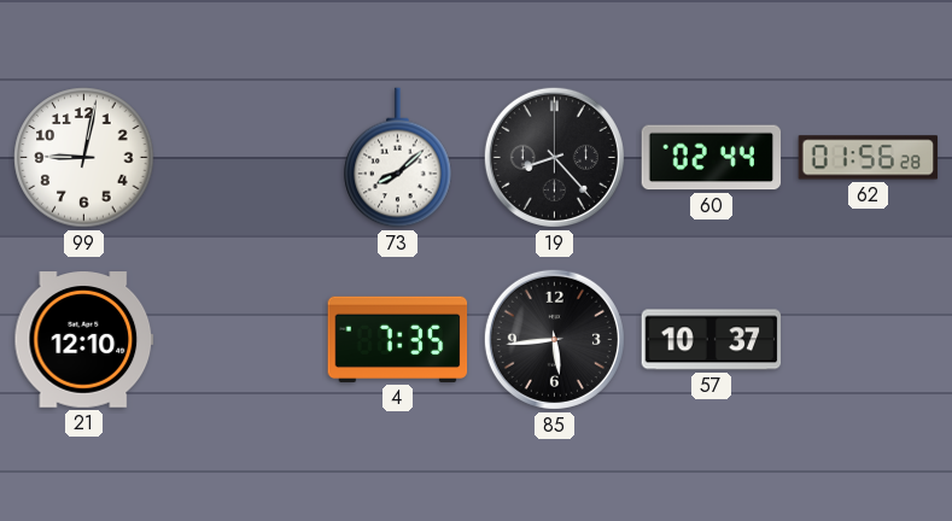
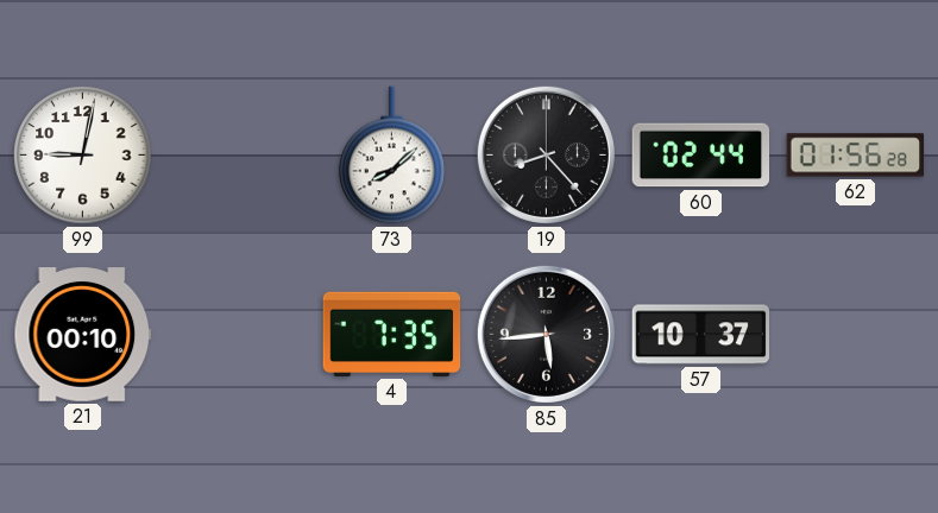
21: 12:10 -> 00:10
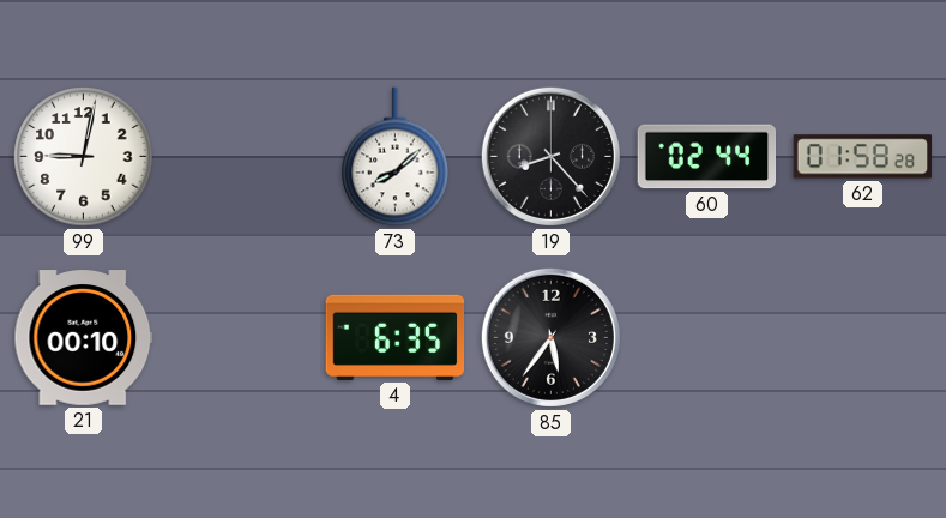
62: 01:56 -> 01:58
4: 7:35 -> 6:35
85: 5:44 -> 5:36
57: 10:37 -> none
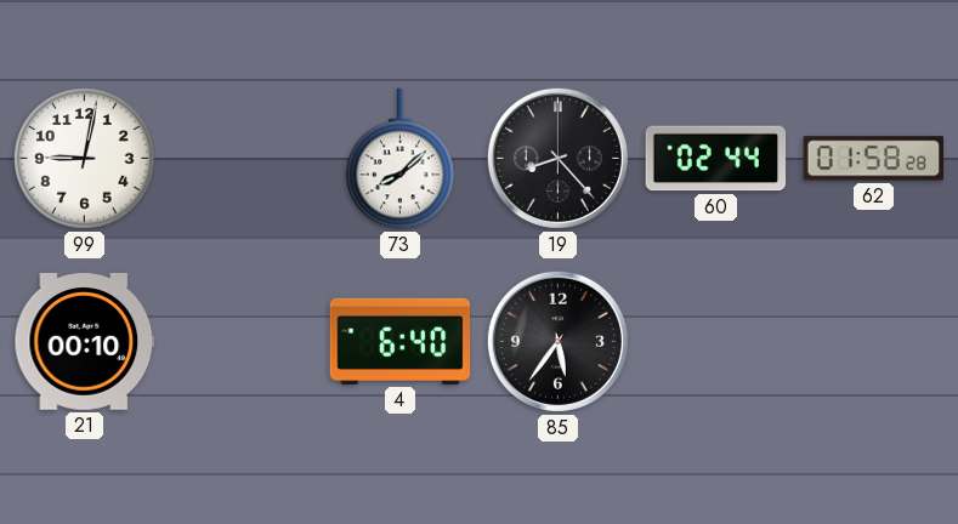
4: 6:35 -> 6:40
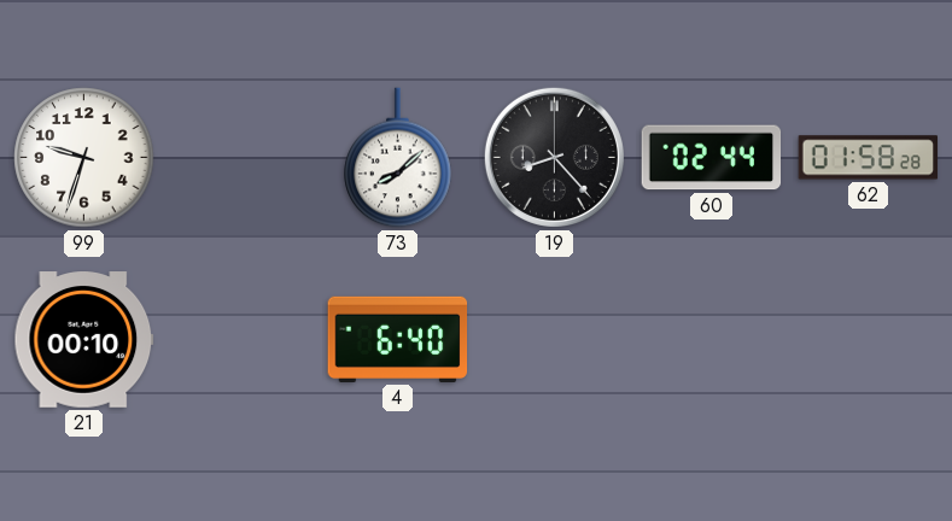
99: 9:02 -> 9:33
85: 5:36 -> none
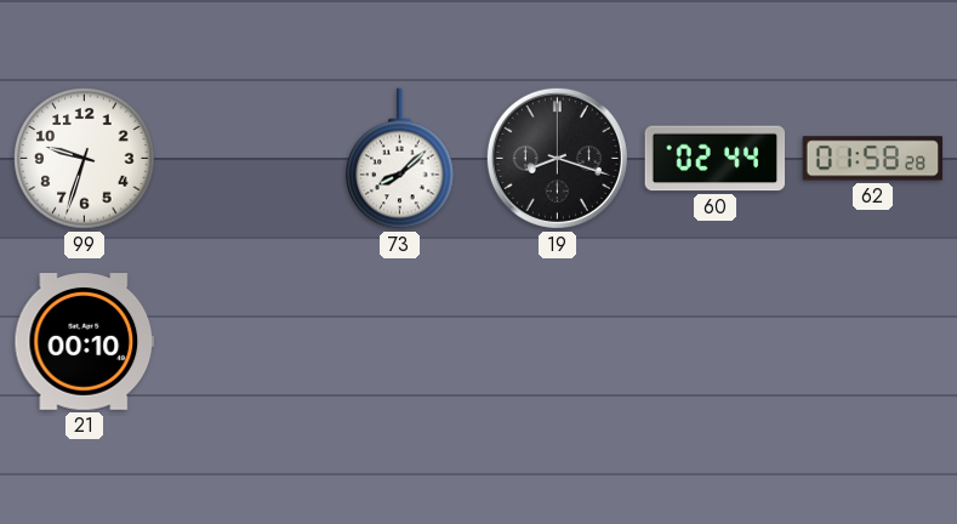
19: 8:23 -> 8:18
4: 6:40 -> none
